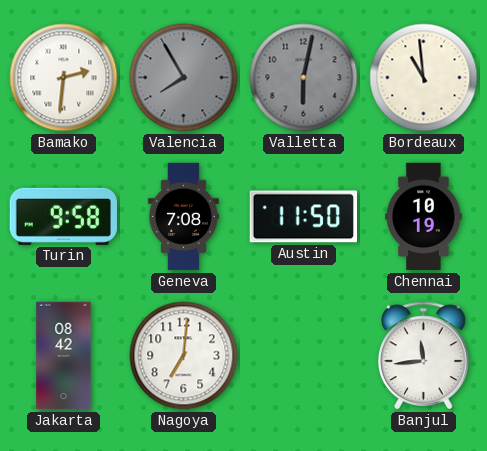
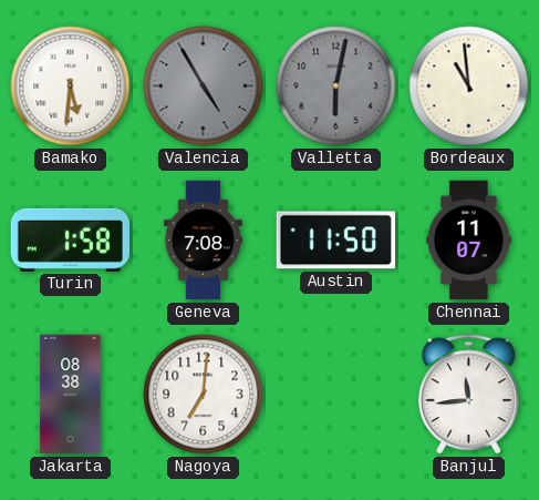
Bamako: 2:31 -> 5:31
Valencia: 7:55 -> 4:55
Turin: 9:58 -> 1:58
Chennai: 10:19 -> 11:07
Jakarta: 08:42 -> 08:38
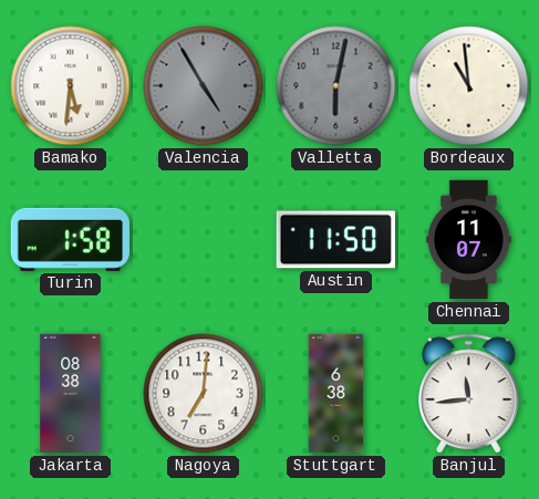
Geneva: 7:08 -> none
Stuttgart: none -> 6:38
